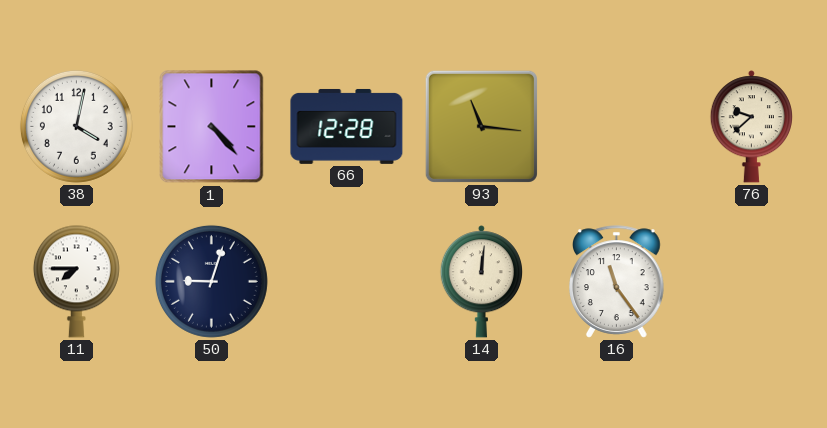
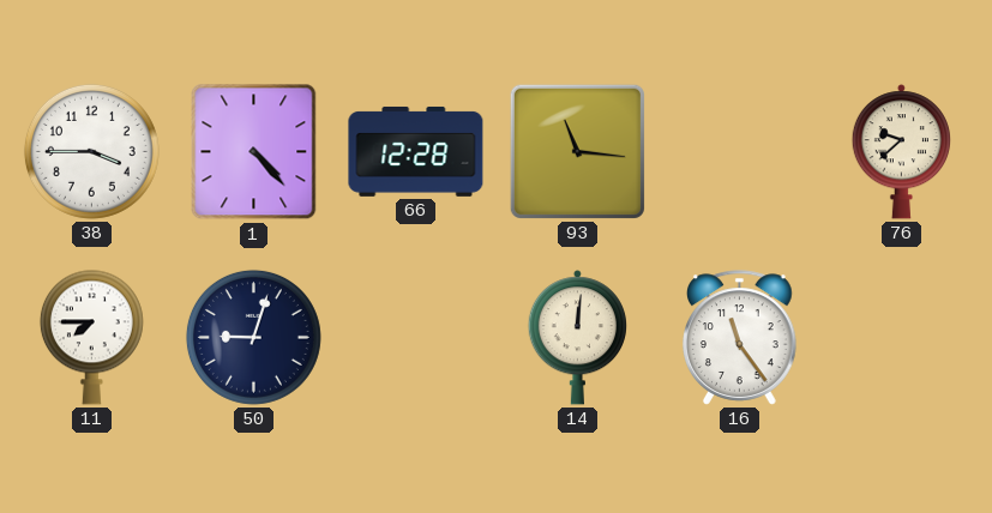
38: 4:02 -> 3:45
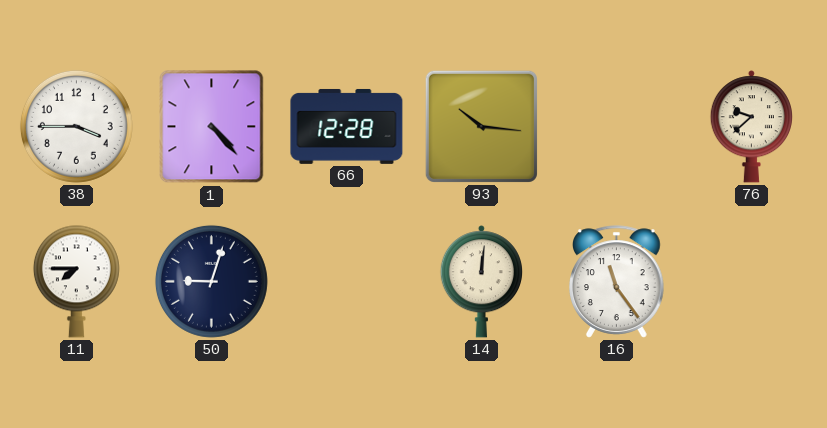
93: 11:16 -> 10:16
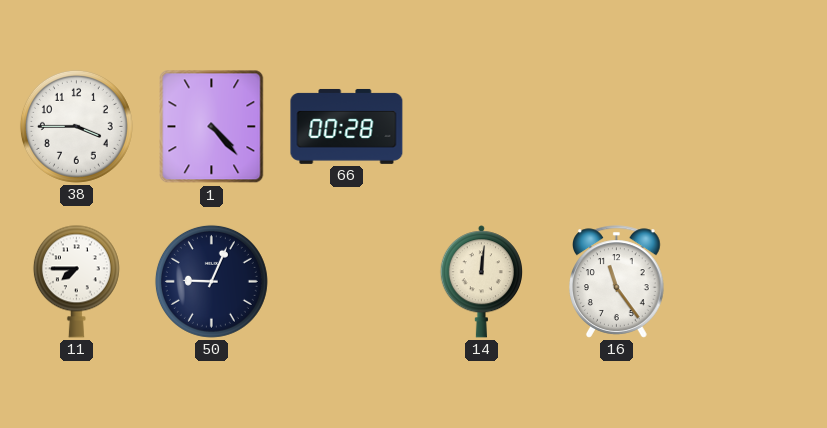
66: 12:28 -> 00:28
93: 10:16 -> none
76: 9:38 -> none
50: 9:03 -> 9:04
